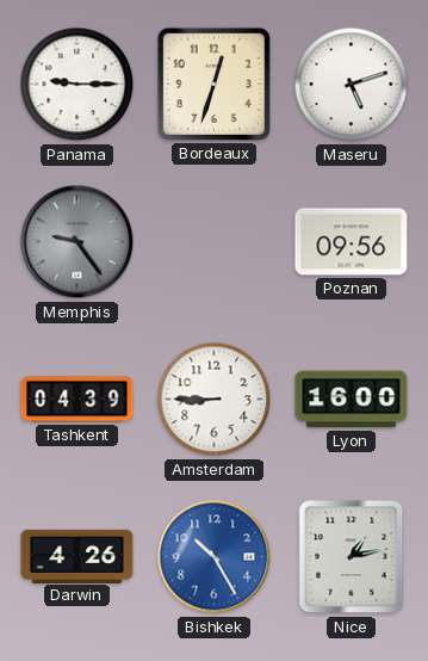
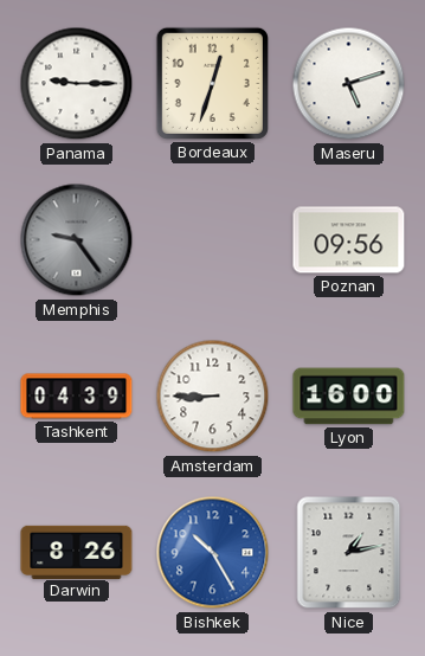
Darwin: 4:26 -> 8:26
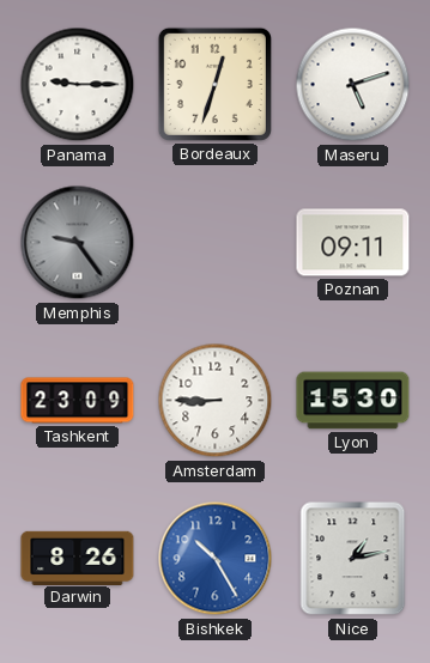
Poznan: 09:56 -> 09:11
Tashkent: 04:39 -> 23:09
Lyon: 16:00 -> 15:30
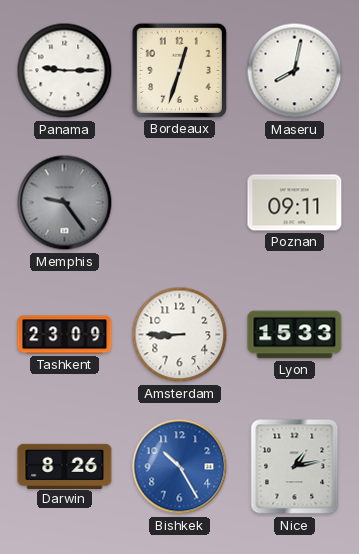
Maseru: 5:12 -> 8:02
Lyon: 15:30 -> 15:33
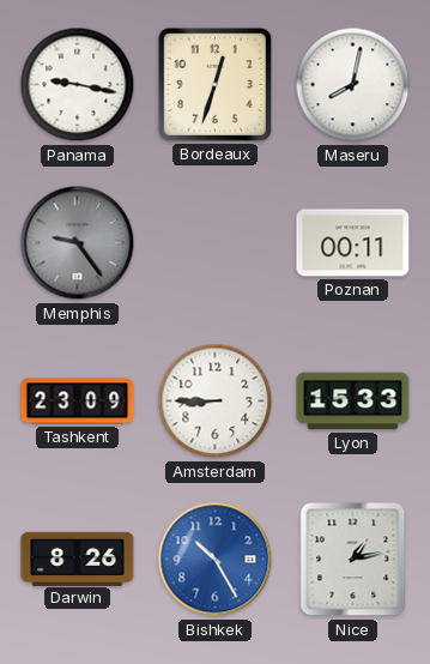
Panama: 9:15 -> 9:17
Poznan: 09:11 -> 00:11
